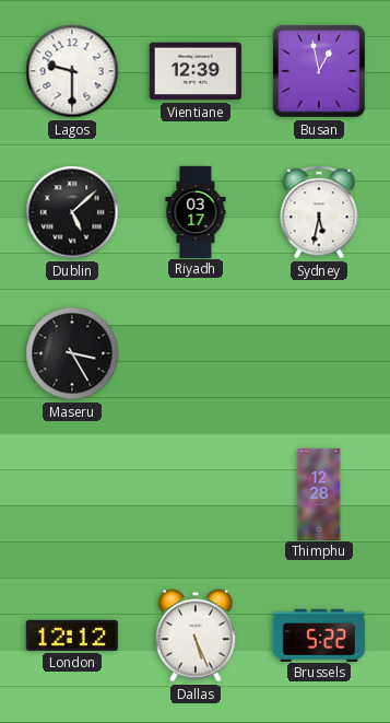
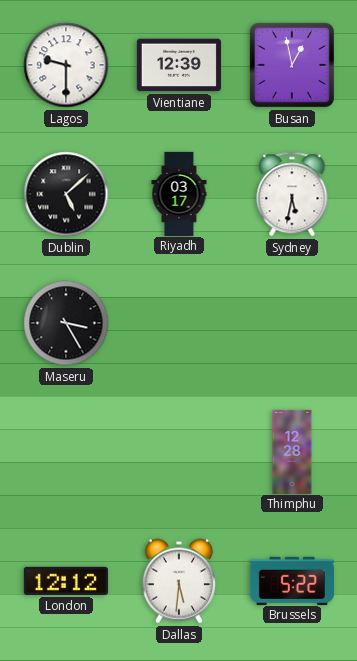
Dallas: 5:26 -> 5:31
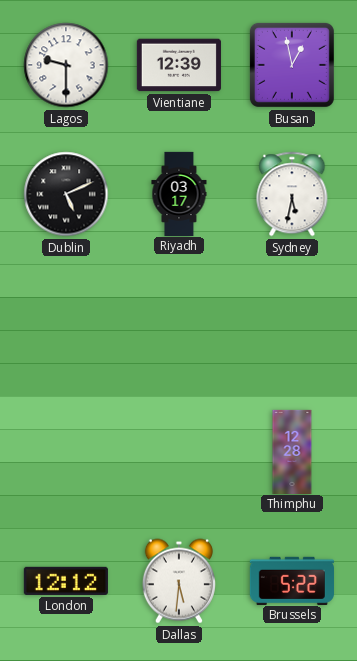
Dublin: 5:08 -> 5:11
Maseru: 3:25 -> none
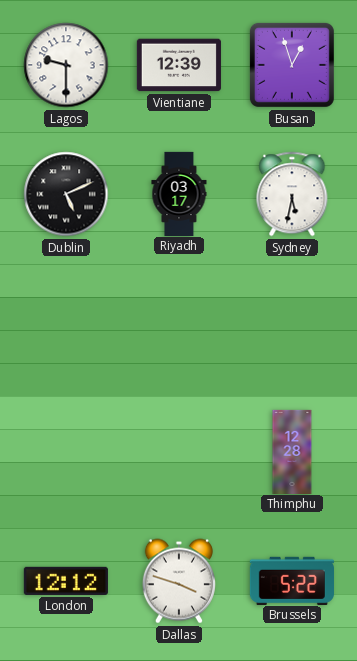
Busan: 12:58 -> 12:57
Dallas: 5:31 -> 3:48
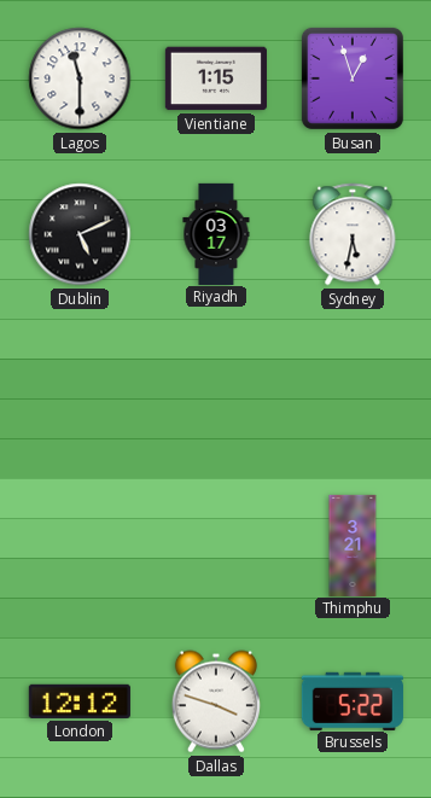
Lagos: 9:30 -> 11:30
Vientiane: 12:39 -> 1:15
Thimphu: 12:28 -> 3:21
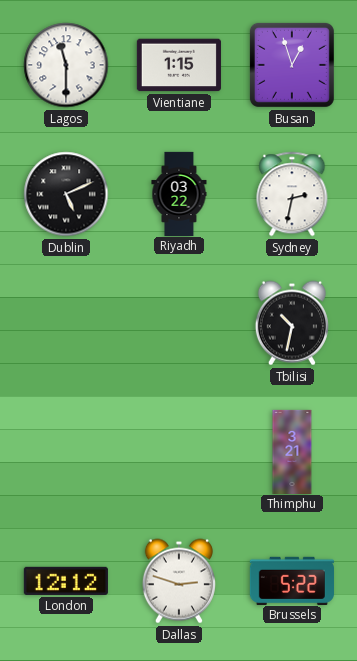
Riyadh: 03:17 -> 03:22
Sydney: 5:32 -> 2:32
Tbilisi: none -> 10:32
Dallas: 3:48 -> 2:48
